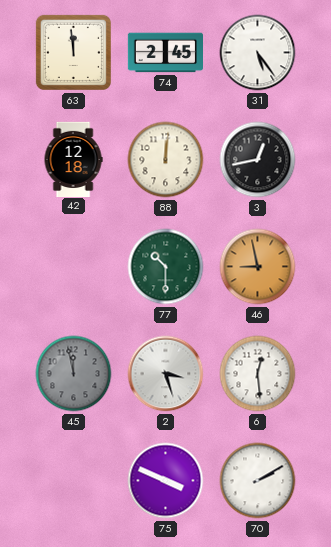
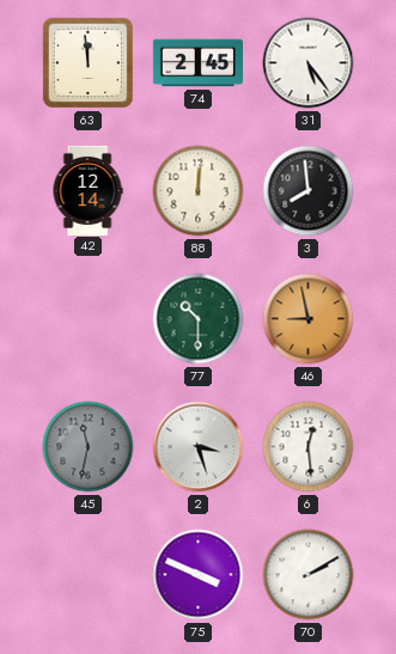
42: 12:18 -> 12:14
3: 12:43 -> 7:59
45: 11:58 -> 11:32
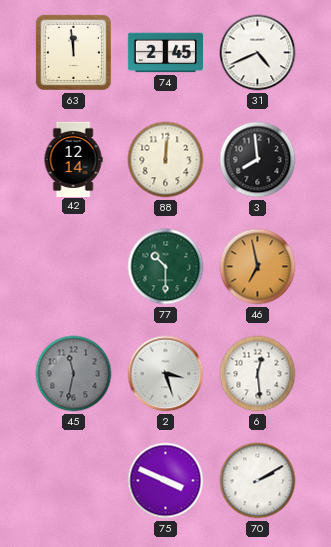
31: 5:24 -> 4:41
46: 8:58 -> 6:58
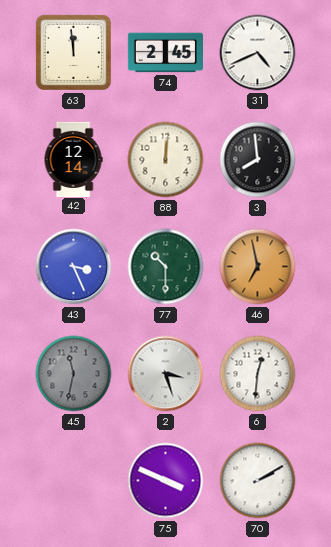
43: none -> 3:26
6: 12:29 -> 12:31
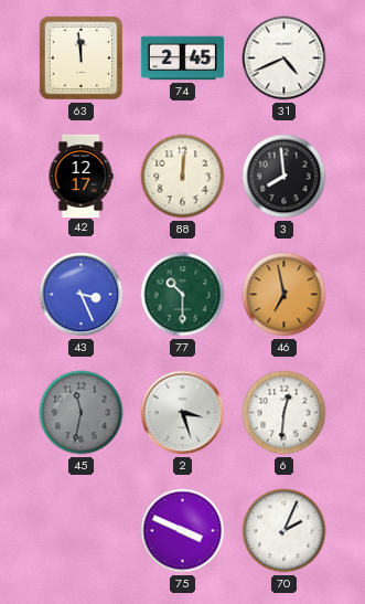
42: 12:14 -> 12:17
70: 2:10 -> 2:04
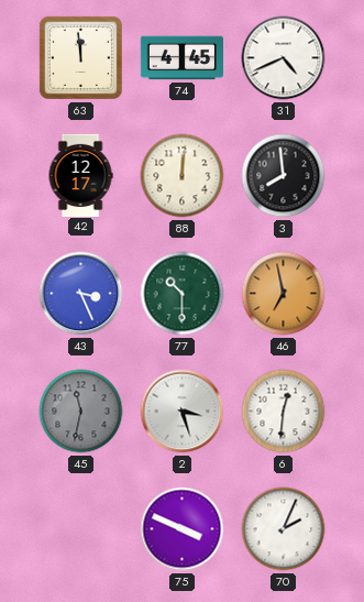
74: 2:45 -> 4:45
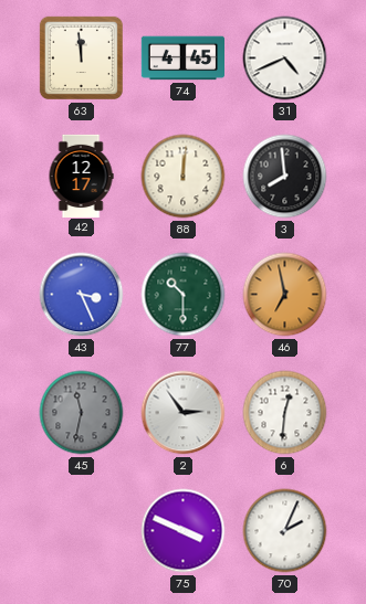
2: 3:27 -> 2:54
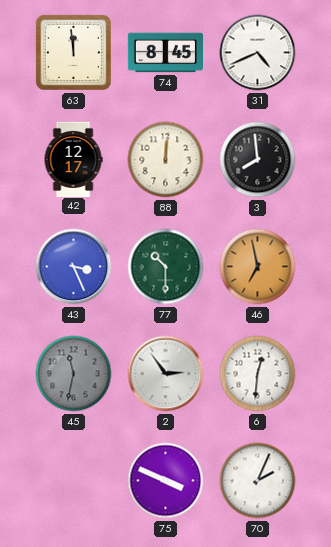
74: 4:45 -> 8:45
